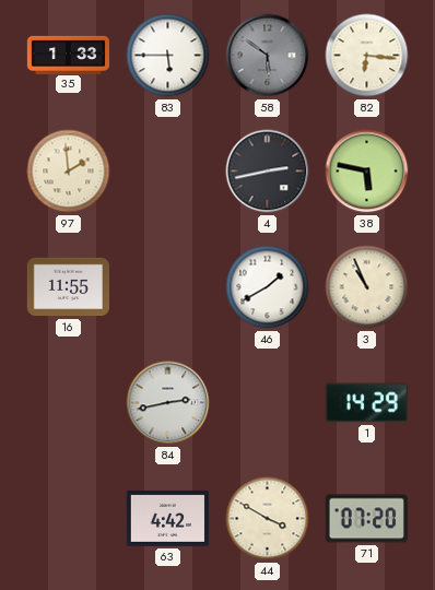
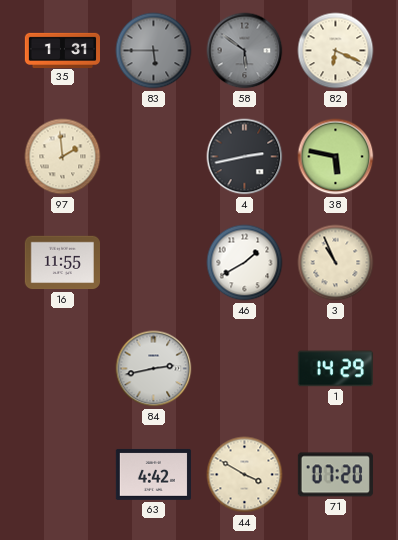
35: 1:33 -> 1:31
83 dial: white -> grey
82: 6:16 -> 6:19
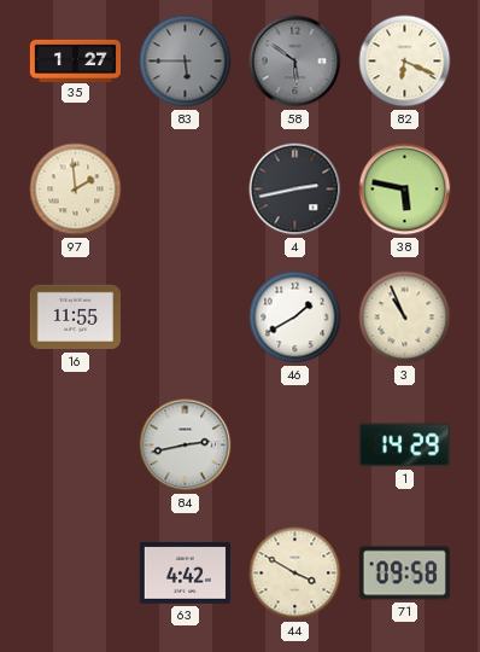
35: 1:31 -> 1:27
71: 07:20 -> 09:58
